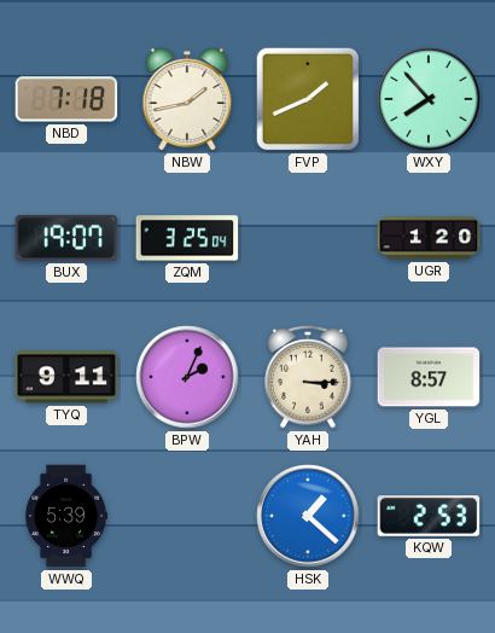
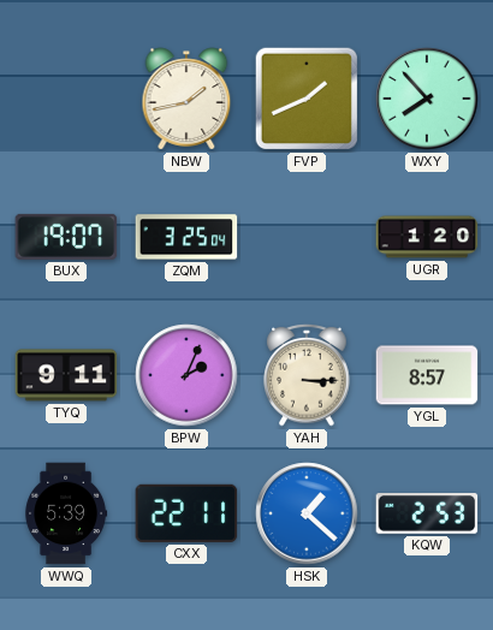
NBD: 7:18 -> none
CXX: none -> 22:11
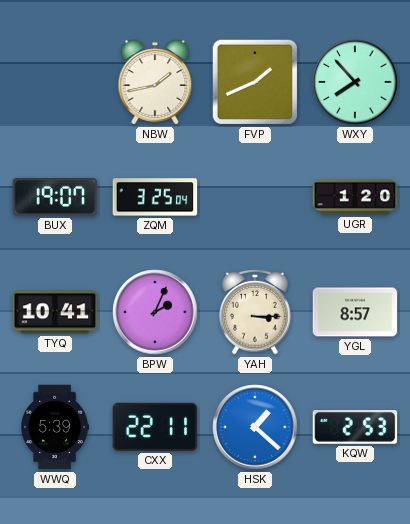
TYQ: 9:11 -> 10:41
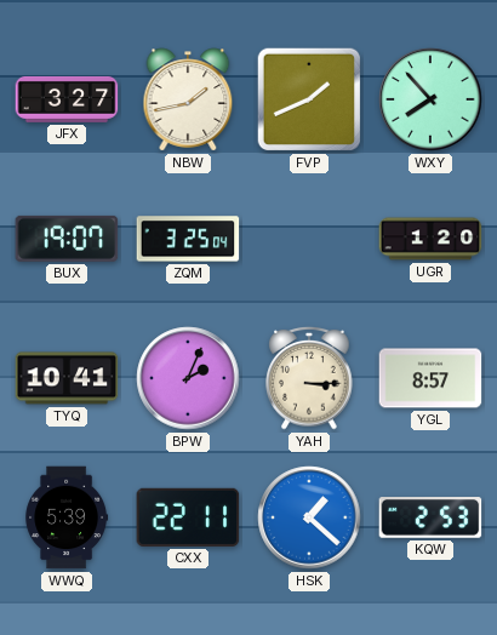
JFX: none -> 3:27
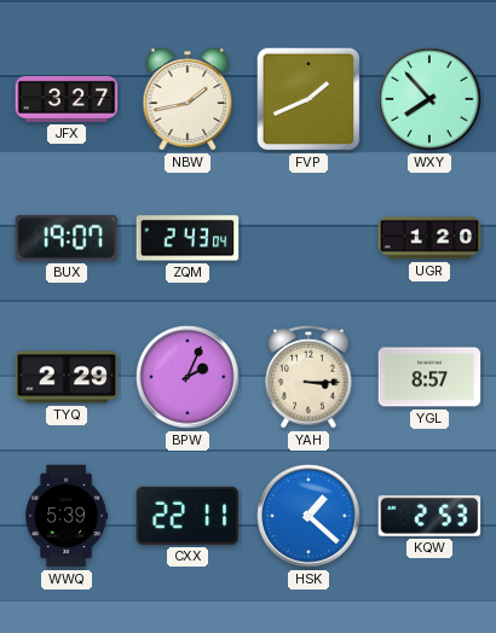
ZQM: 3:25 -> 2:43
TYQ: 10:41 -> 2:29
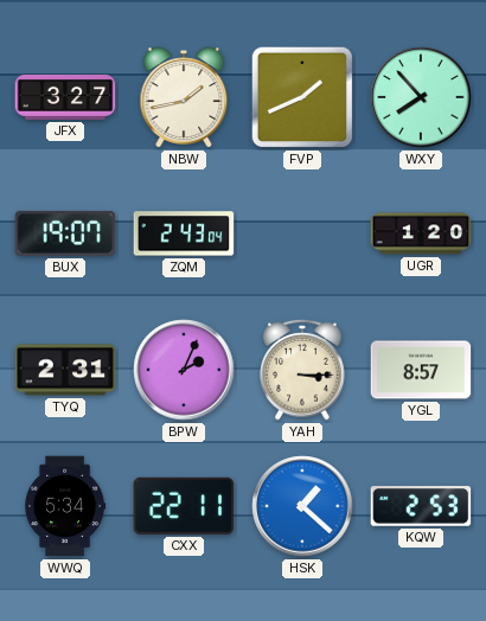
TYQ: 2:29 -> 2:31
WWQ: 5:39 -> 5:34
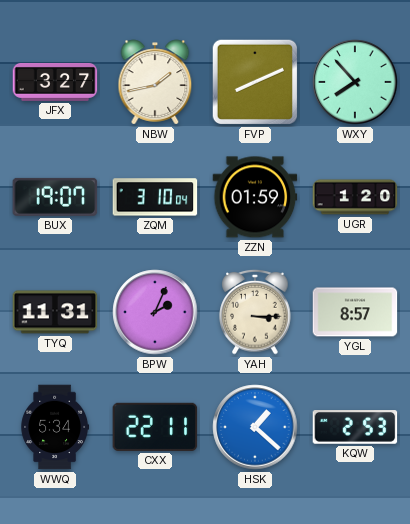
FVP: 1:41 -> 8:11
ZQM: 2:43 -> 3:10
ZZN: none -> 01:59
TYQ: 2:31 -> 11:31
